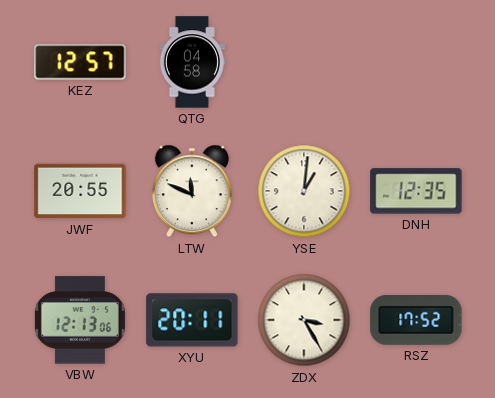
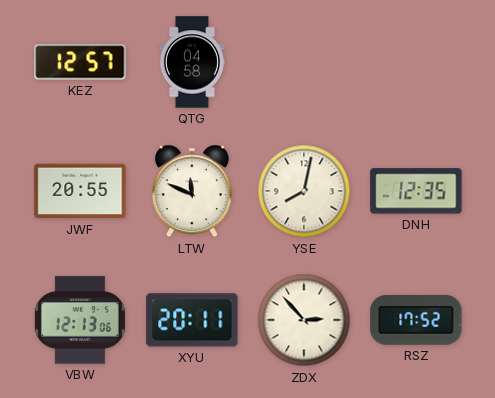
YSE: 1:01 -> 8:02
ZDX: 3:25 -> 2:53
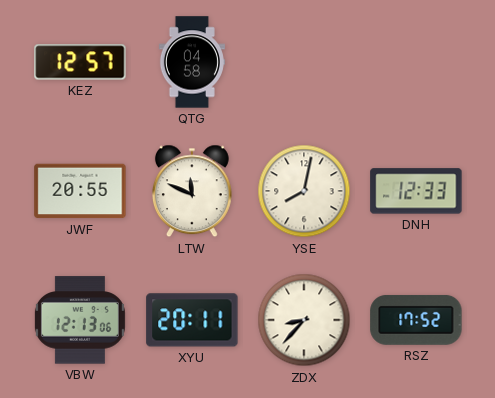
DNH: 12:35 -> 12:33
ZDX: 2:53 -> 8:37
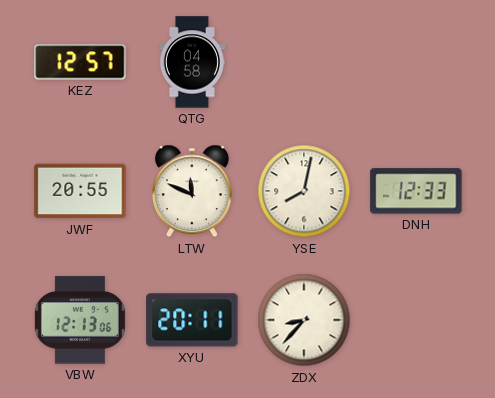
RSZ: 17:52 -> none
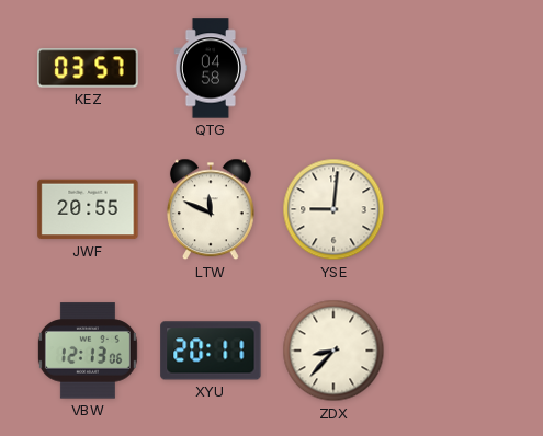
KEZ: 12:57 -> 03:57
YSE: 8:02 -> 9:01
DNH: 12:33 -> none
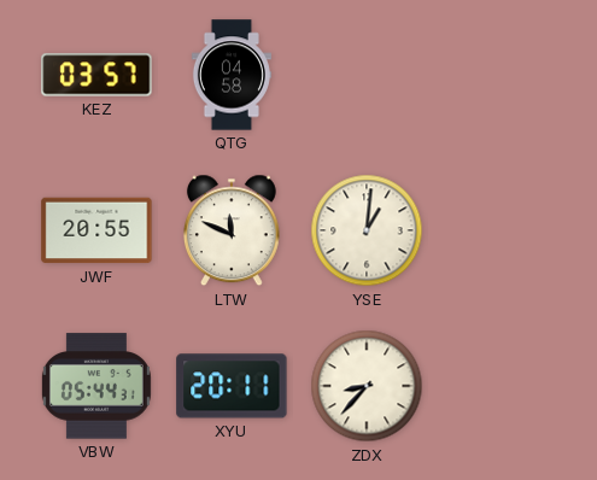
YSE: 9:01 -> 1:01
VBW: 12:13 -> 05:44
